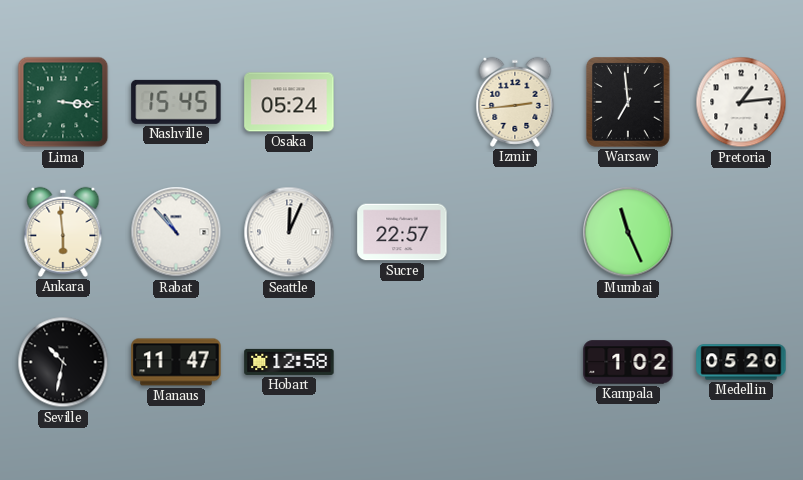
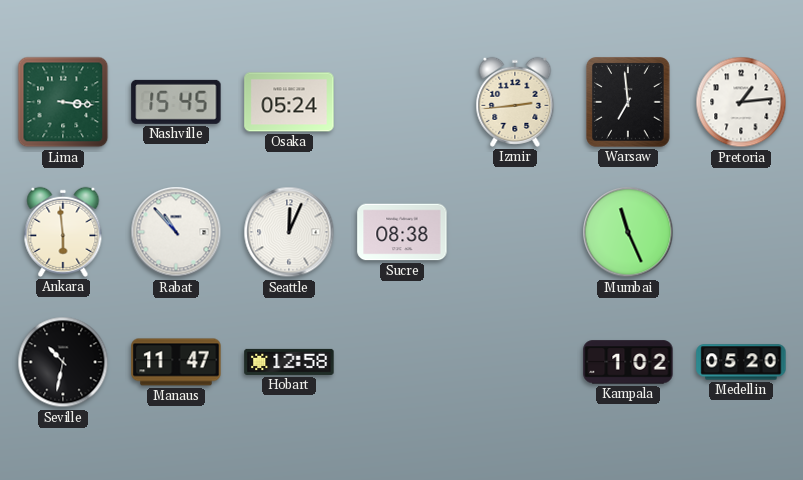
Sucre: 22:57 -> 08:38
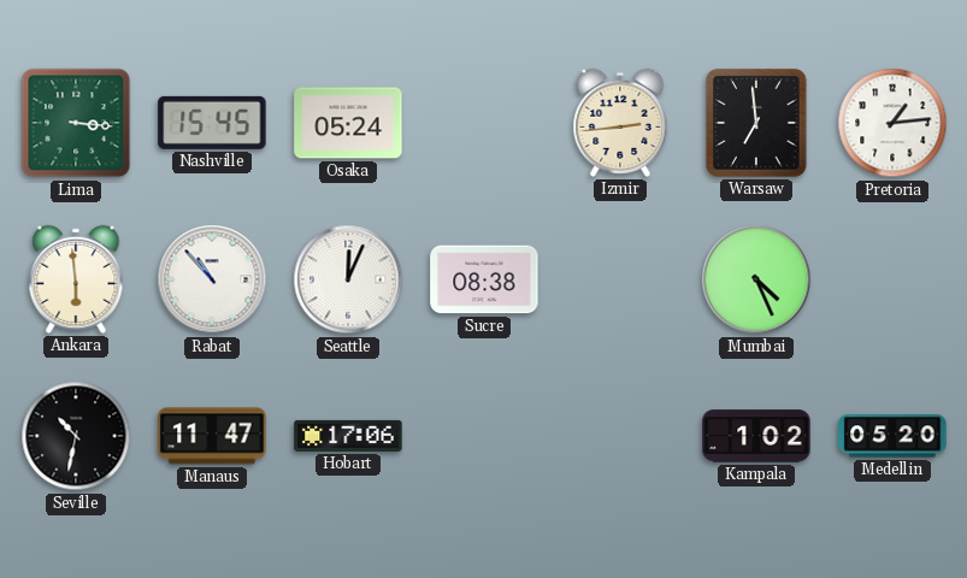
Mumbai: 11:26 -> 4:26
Hobart: 12:58 -> 17:06
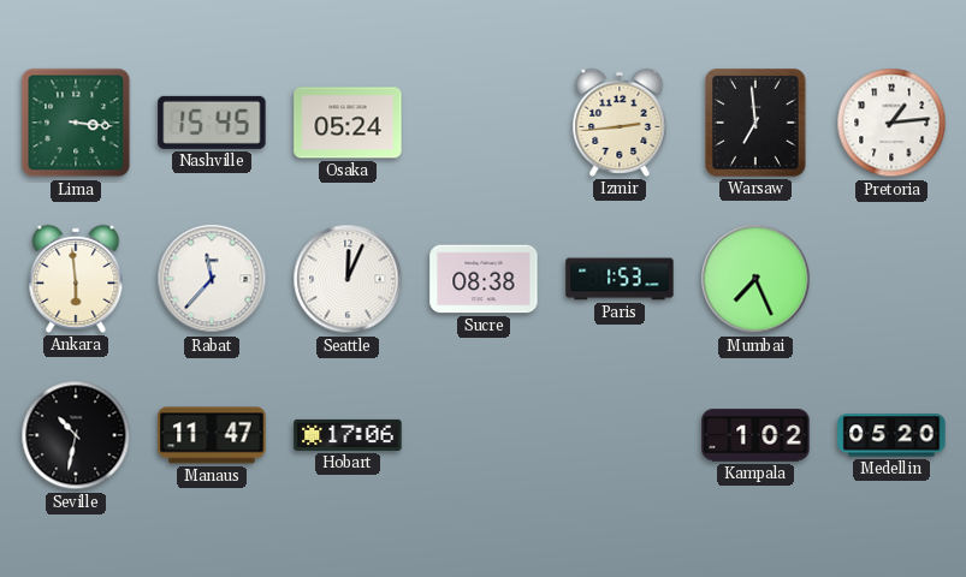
Rabat: 10:53 -> 11:37
Paris: none -> 1:53
Mumbai: 4:26 -> 7:26
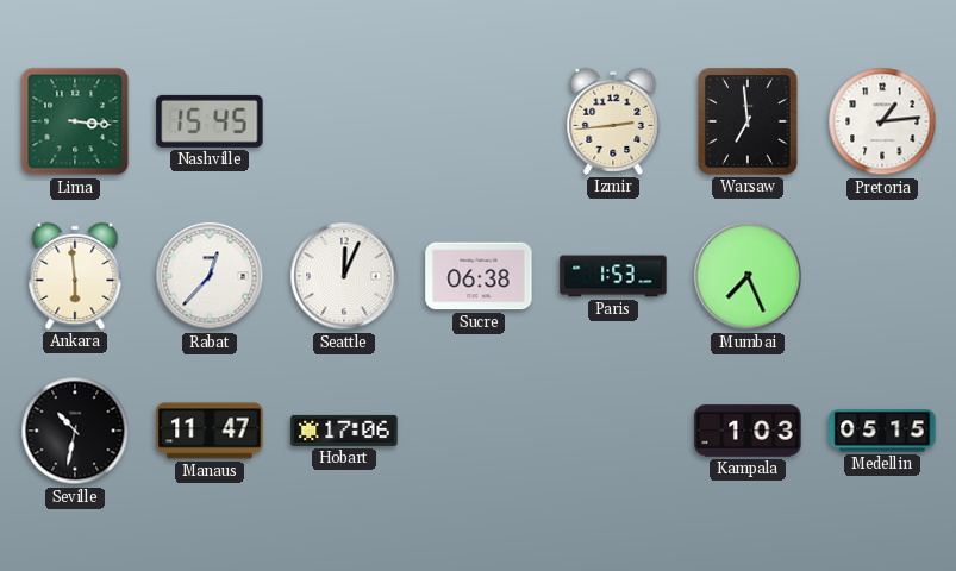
Osaka: 05:24 -> none
Rabat: 11:37 -> 12:37
Sucre: 08:38 -> 06:38
Kampala: 1:02 -> 1:03
Medellin: 05:20 -> 05:15
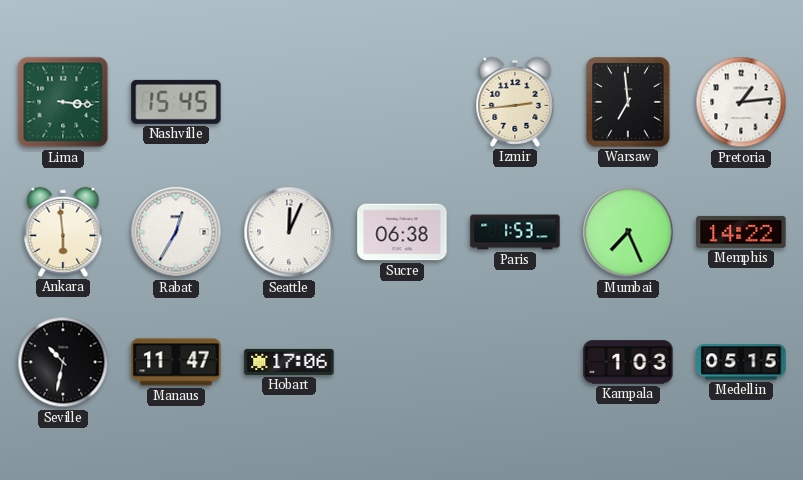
Rabat: 12:37 -> 12:35
Memphis: none -> 14:22
